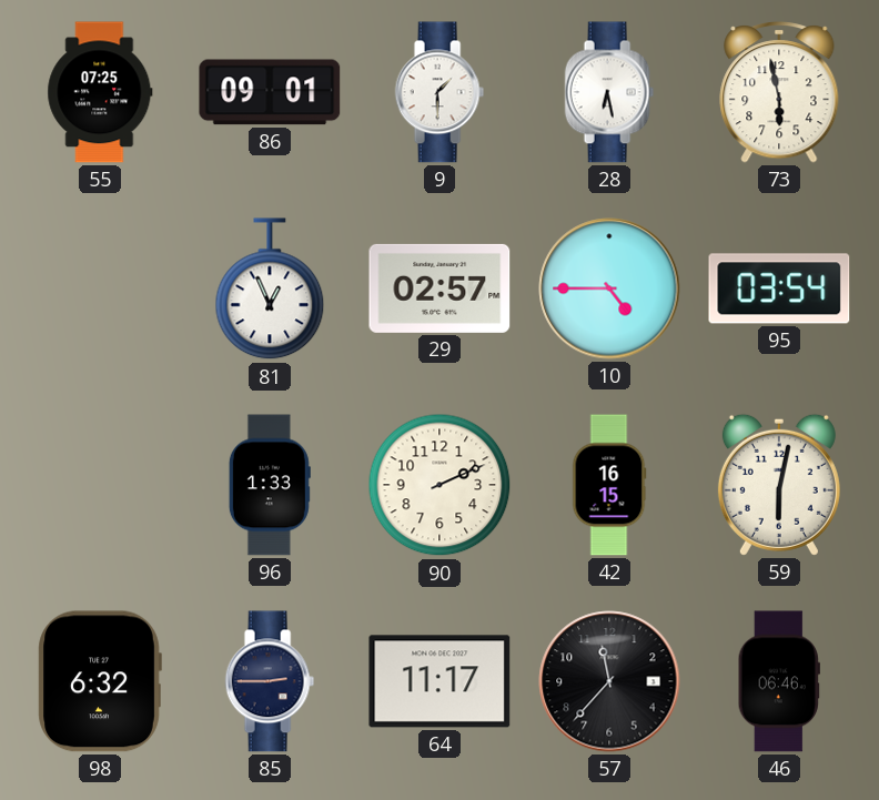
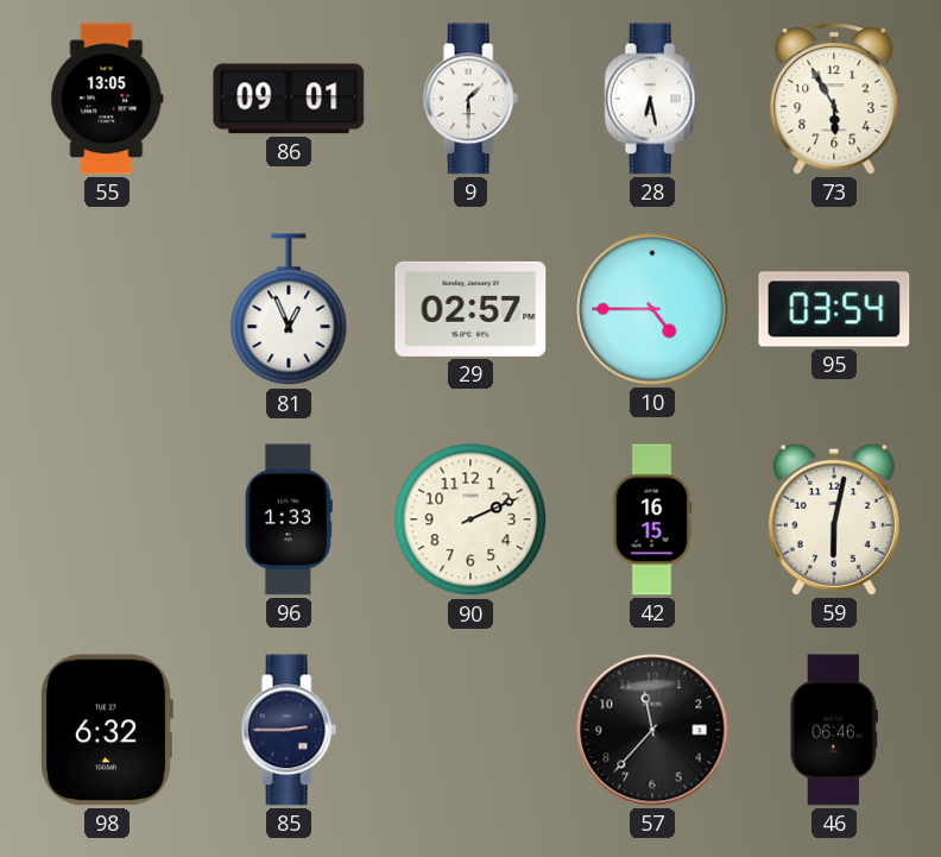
55: 07:25 -> 13:05
73: 5:58 -> 5:55
64: 11:17 -> none
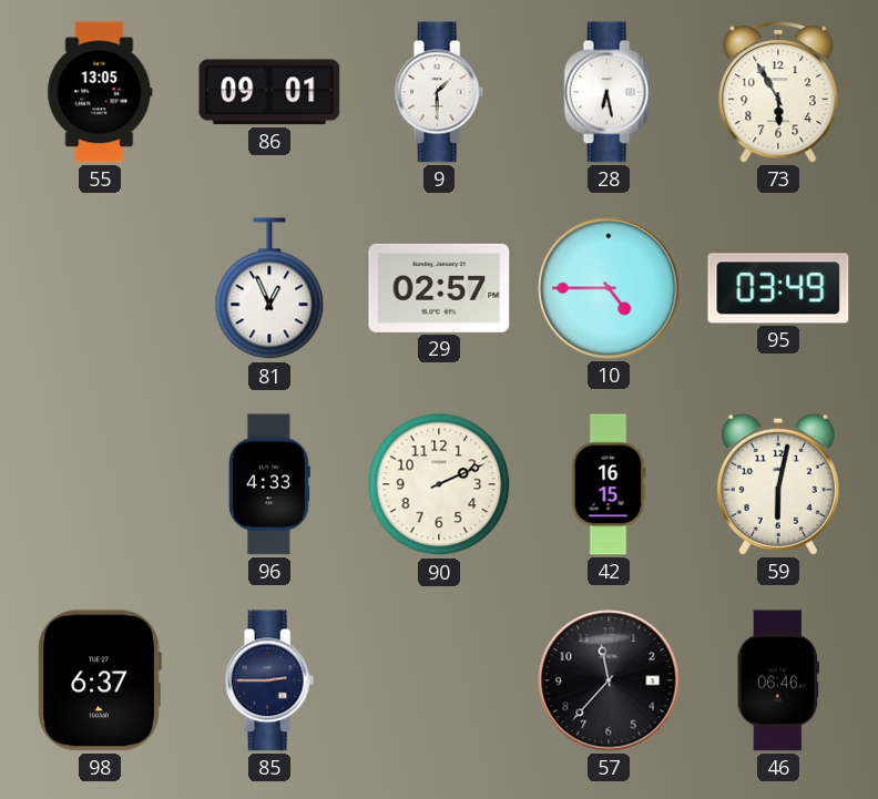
95: 03:54 -> 03:49
96: 1:33 -> 4:33
98: 6:32 -> 6:37
